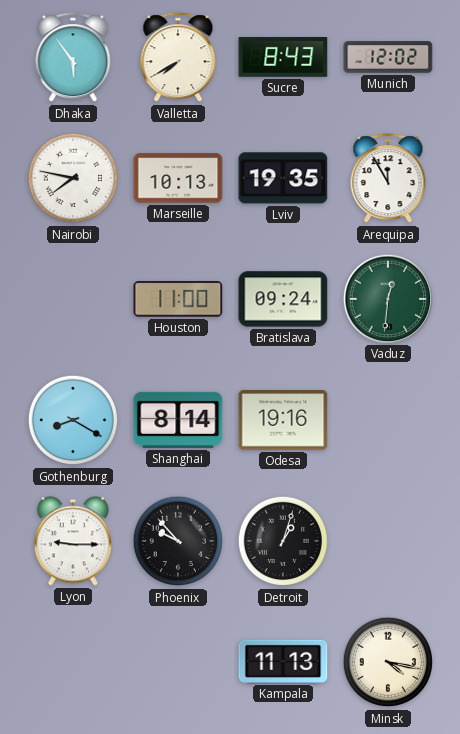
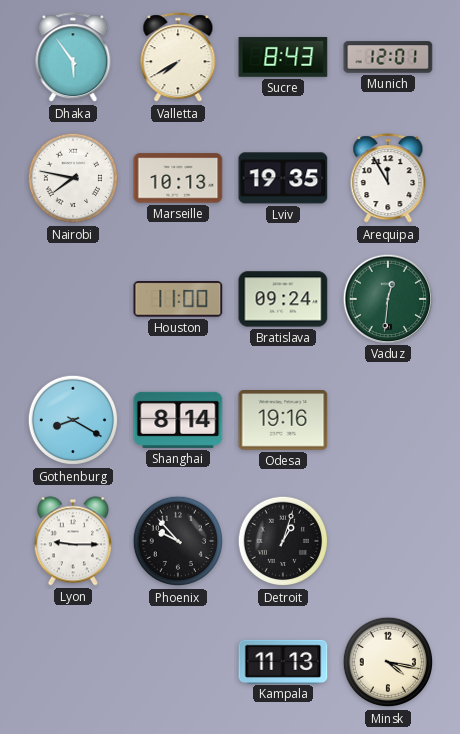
Munich: 12:02 -> 12:01
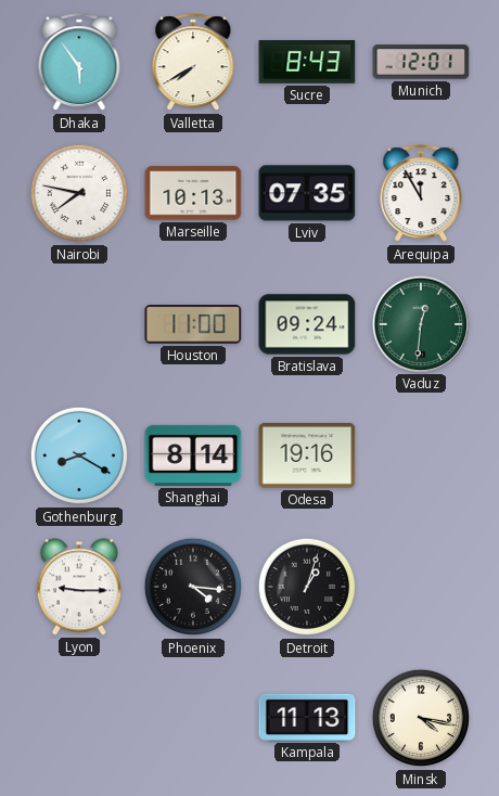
Lviv: 19:35 -> 07:35
Phoenix: 9:53 -> 4:16
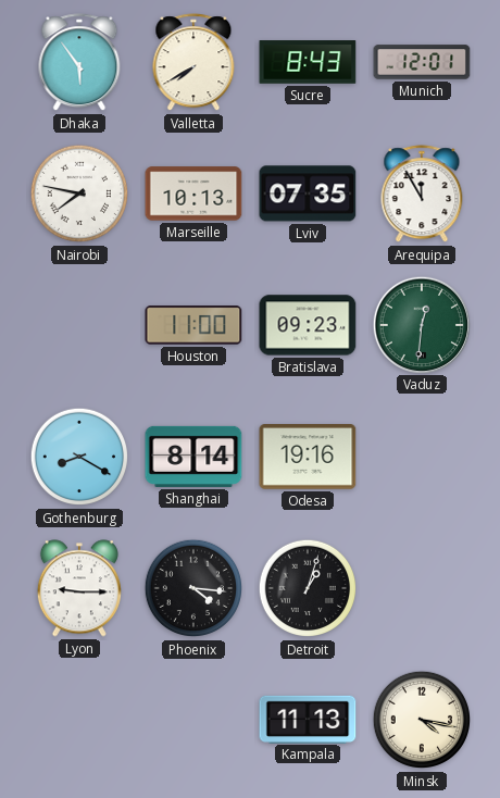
Bratislava: 09:24 -> 09:23
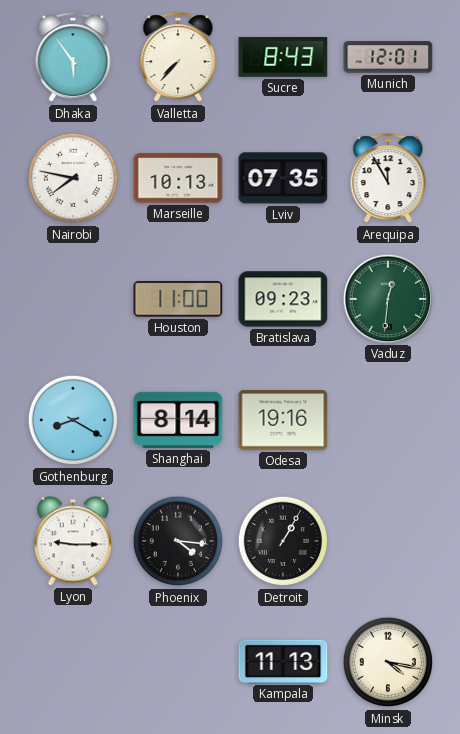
Valletta: 7:40 -> 7:37
Detroit: 1:03 -> 1:05
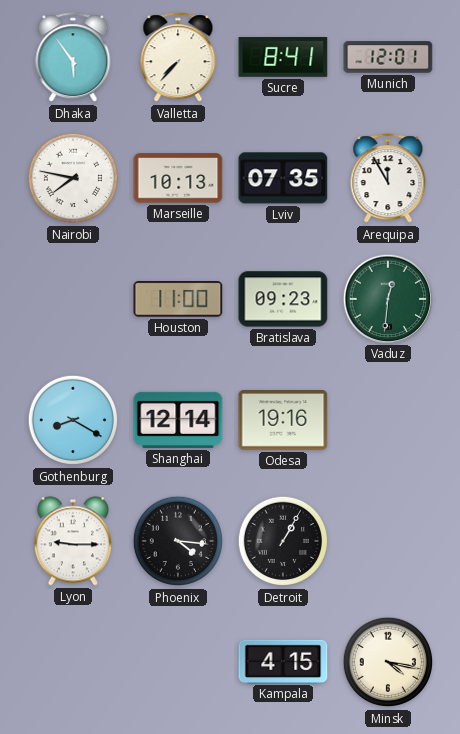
Sucre: 8:43 -> 8:41
Shanghai: 8:14 -> 12:14
Kampala: 11:13 -> 4:15
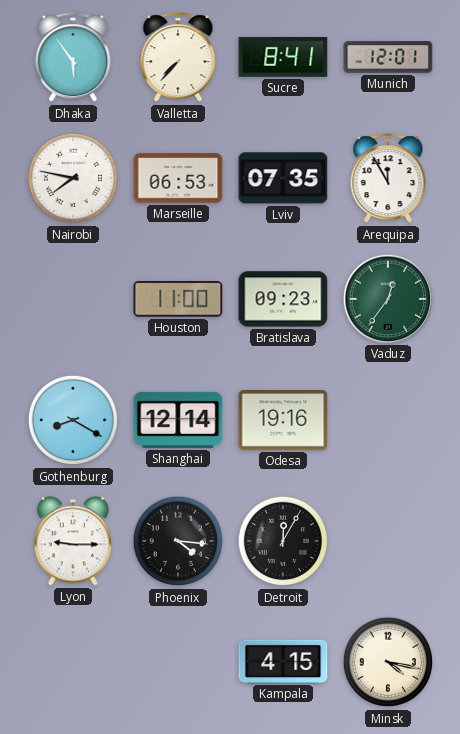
Marseille: 10:13 -> 06:53
Vaduz: 12:31 -> 12:36
Detroit: 1:05 -> 12:05
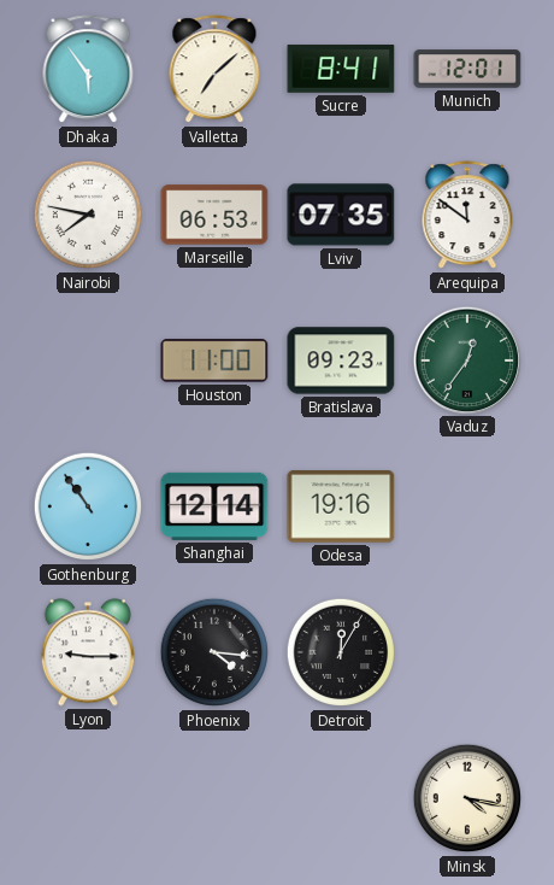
Valletta: 7:37 -> 7:08
Arequipa: 11:55 -> 11:51
Gothenburg: 8:20 -> 10:54
Kampala: 4:15 -> none
